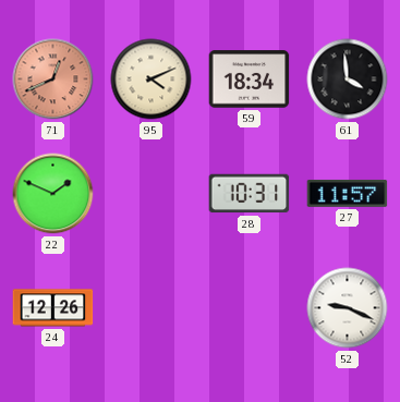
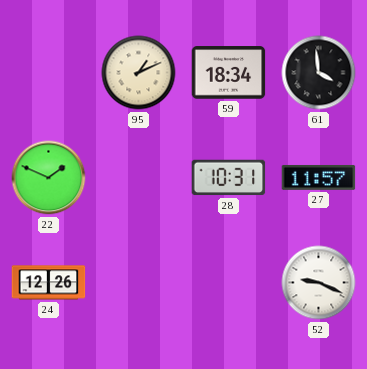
71: 12:41 -> none
95: 4:11 -> 1:11
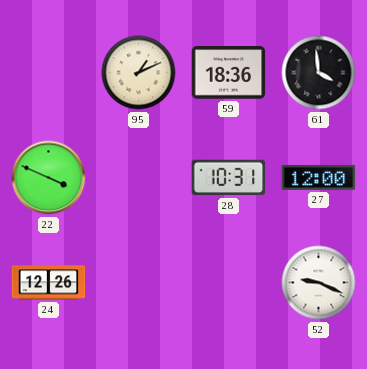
59: 18:34 -> 18:36
22: 1:49 -> 3:49
27: 11:57 -> 12:00
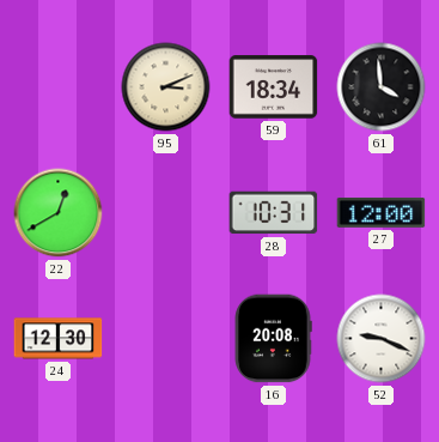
95: 1:11 -> 3:11
59: 18:36 -> 18:34
22: 3:49 -> 12:40
24: 12:26 -> 12:30
16: none -> 20:08
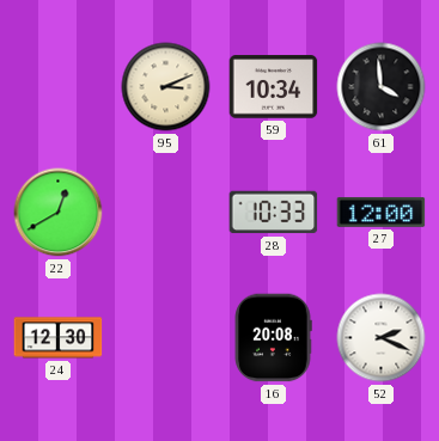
59: 18:34 -> 10:34
28: 10:31 -> 10:33
52: 9:19 -> 2:19
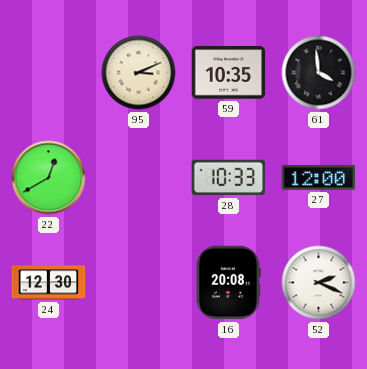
59: 10:34 -> 10:35
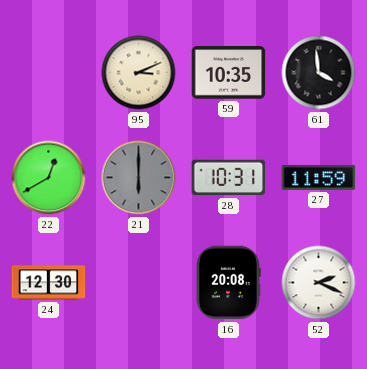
21: none -> 6:00
28: 10:33 -> 10:31
27: 12:00 -> 11:59
